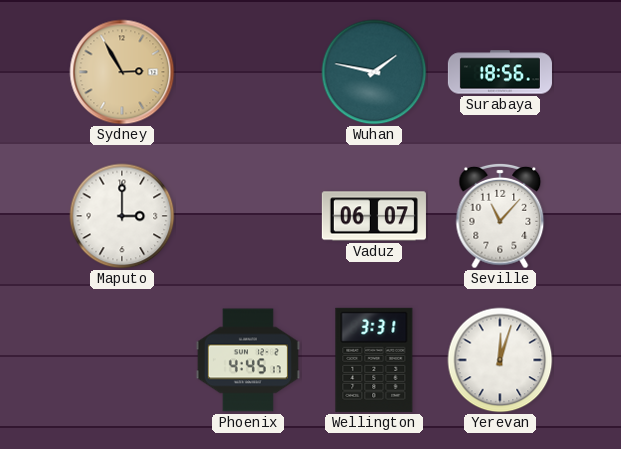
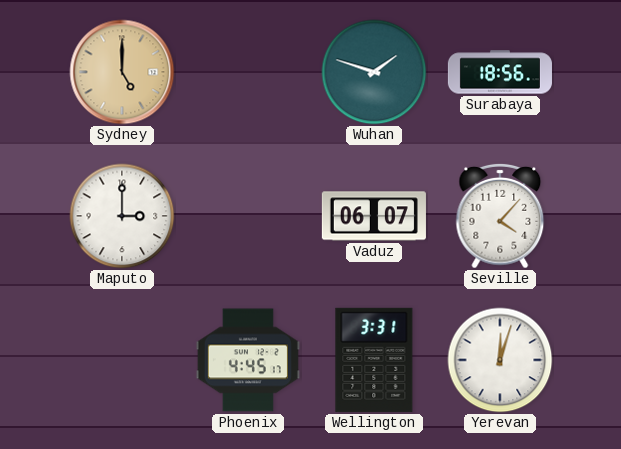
Sydney: 2:55 -> 5:00
Wuhan: 1:47 -> 1:48
Seville: 11:07 -> 4:07
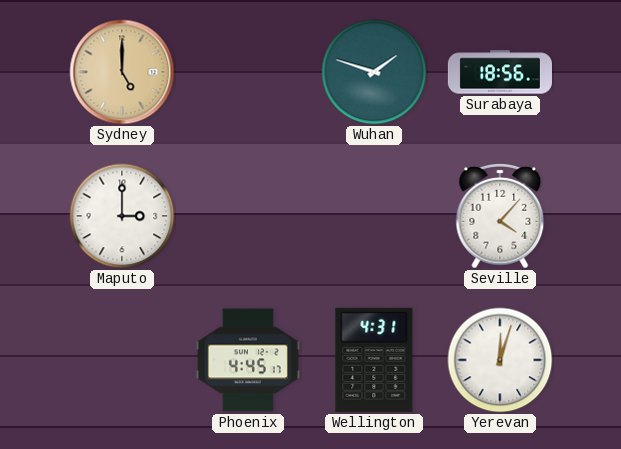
Vaduz: 06:07 -> none
Wellington: 3:31 -> 4:31
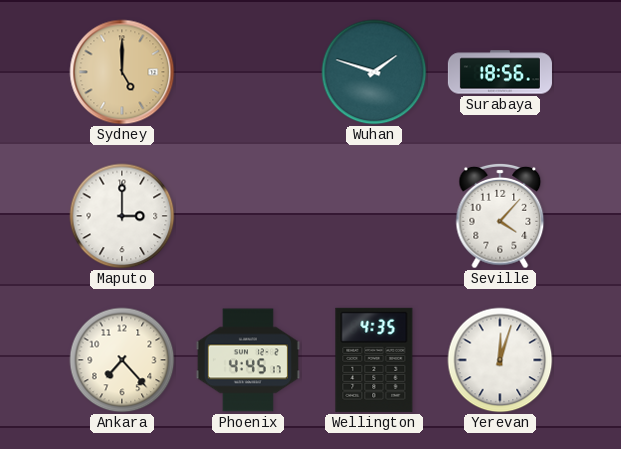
Ankara: none -> 7:23
Wellington: 4:31 -> 4:35
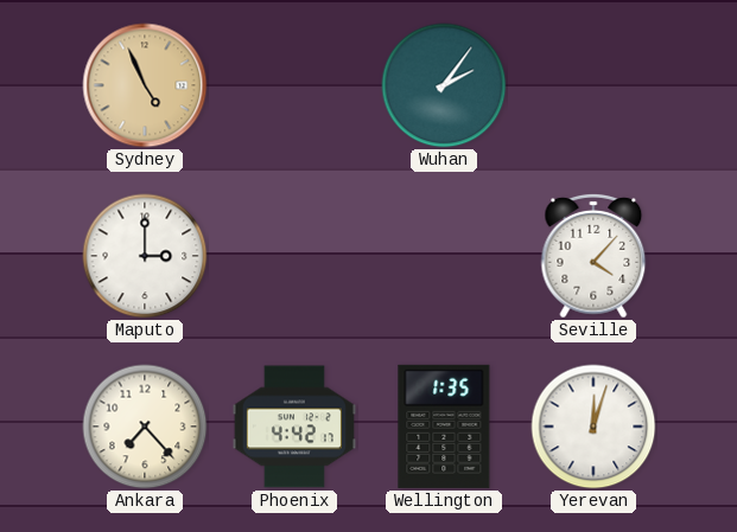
Sydney: 5:00 -> 4:56
Wuhan: 1:48 -> 2:06
Surabaya: 18:56 -> none
Phoenix: 4:45 -> 4:42
Wellington: 4:35 -> 1:35
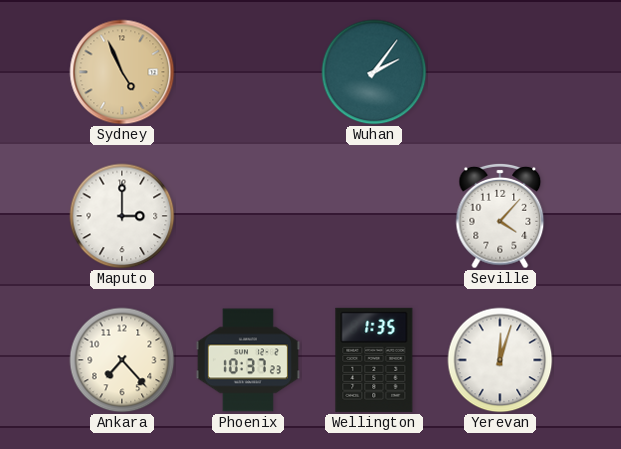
Phoenix: 4:42 -> 10:37
